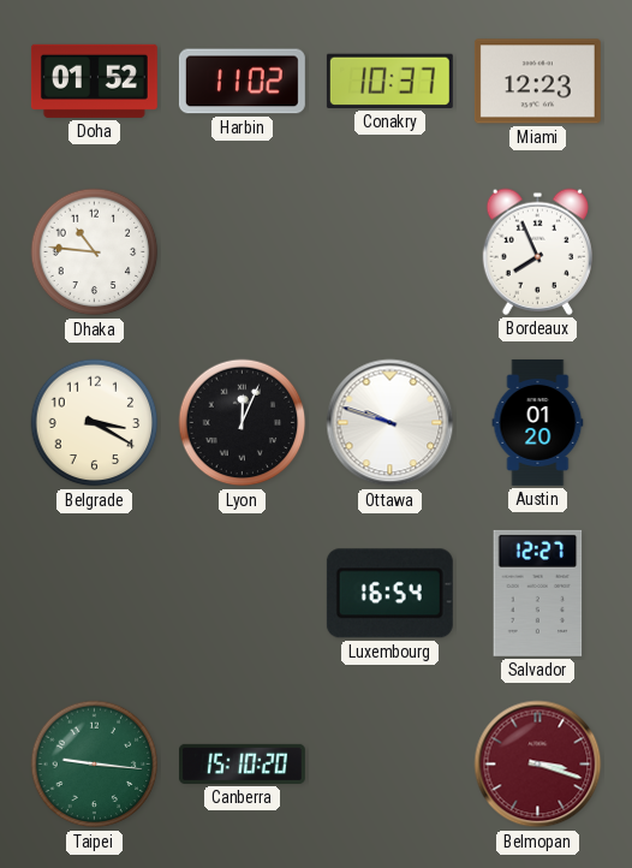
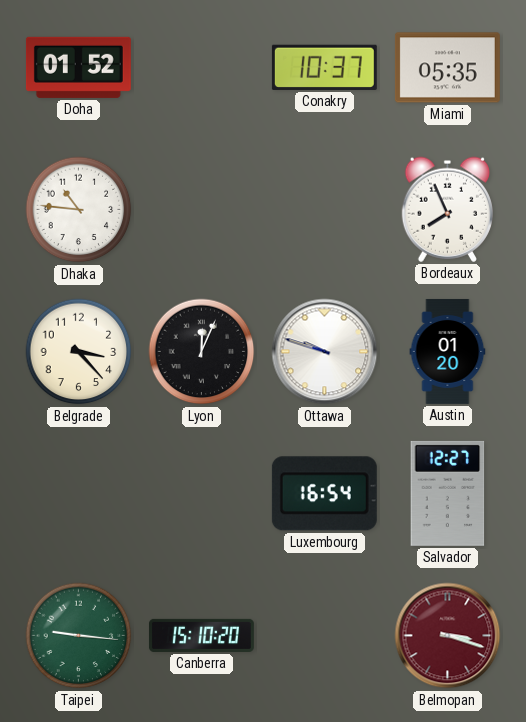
Harbin: 11:02 -> none
Miami: 12:23 -> 05:35
Belgrade: 3:20 -> 3:23
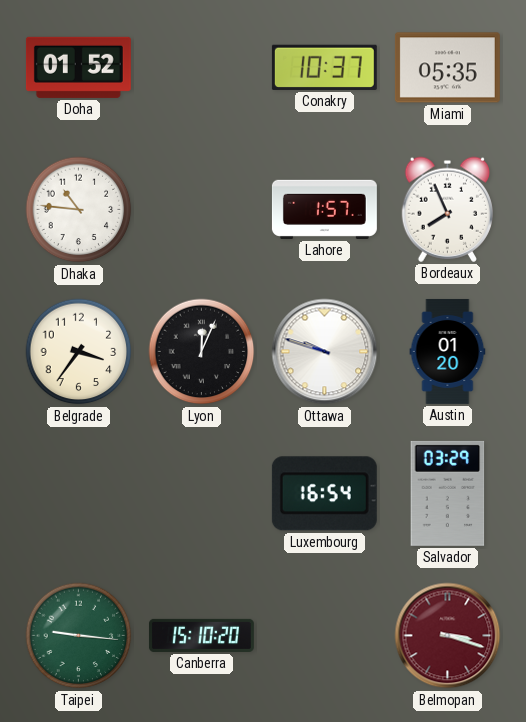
Lahore: none -> 1:57
Belgrade: 3:23 -> 3:36
Salvador: 12:27 -> 03:29
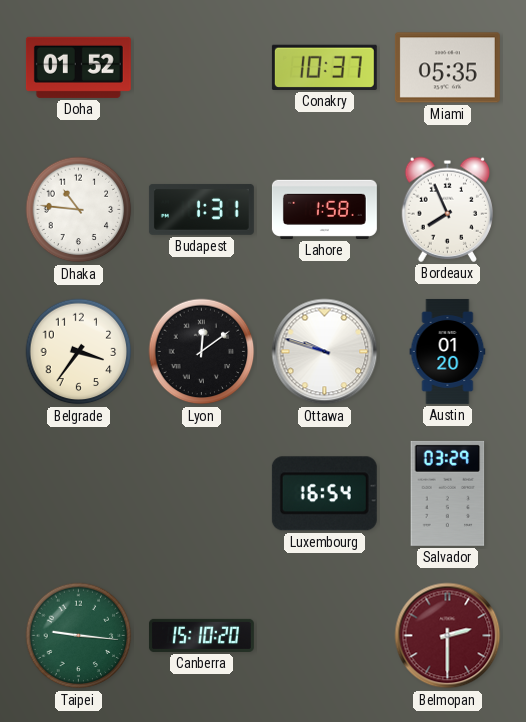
Budapest: none -> 1:31
Lahore: 1:57 -> 1:58
Lyon: 12:04 -> 12:09
Belmopan: 3:18 -> 2:30
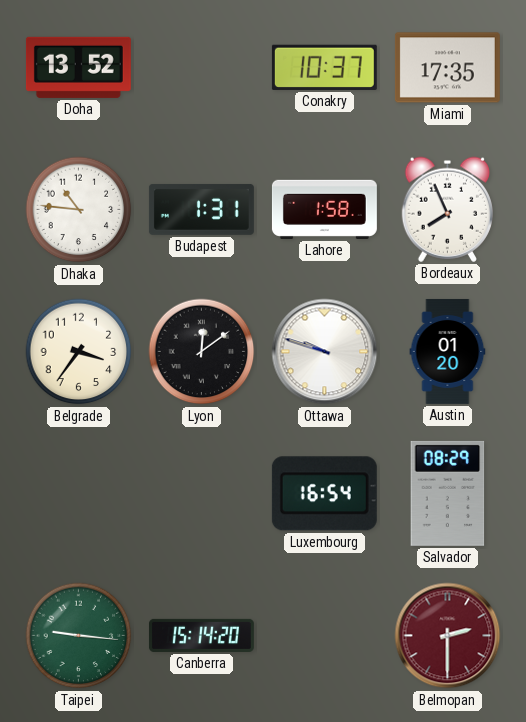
Doha: 01:52 -> 13:52
Miami: 05:35 -> 17:35
Salvador: 03:29 -> 08:29
Canberra: 15:10 -> 15:14
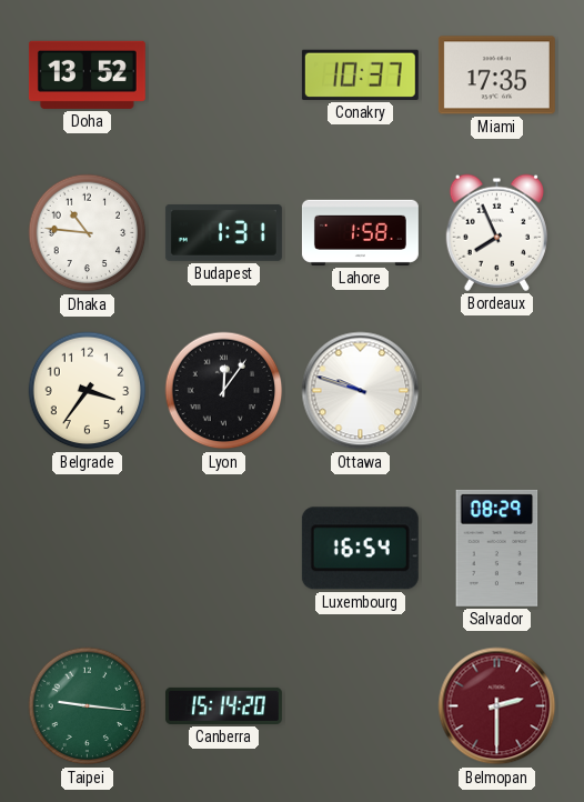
Lyon: 12:09 -> 12:06
Austin: 01:20 -> none
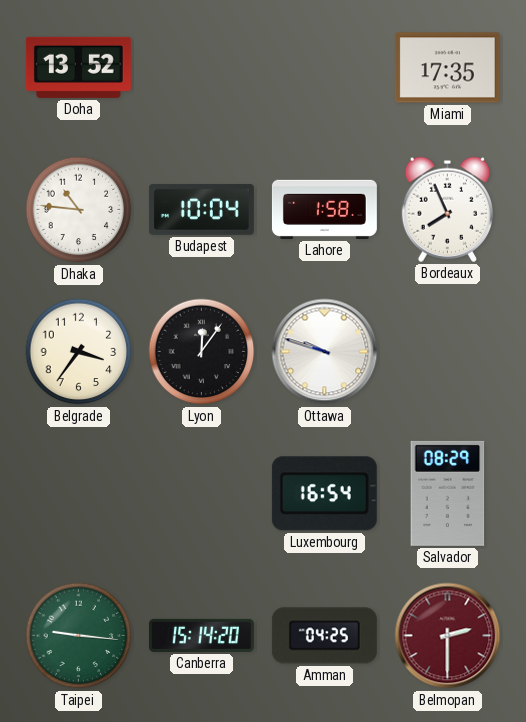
Conakry: 10:37 -> none
Budapest: 1:31 -> 10:04
Amman: none -> 04:25
